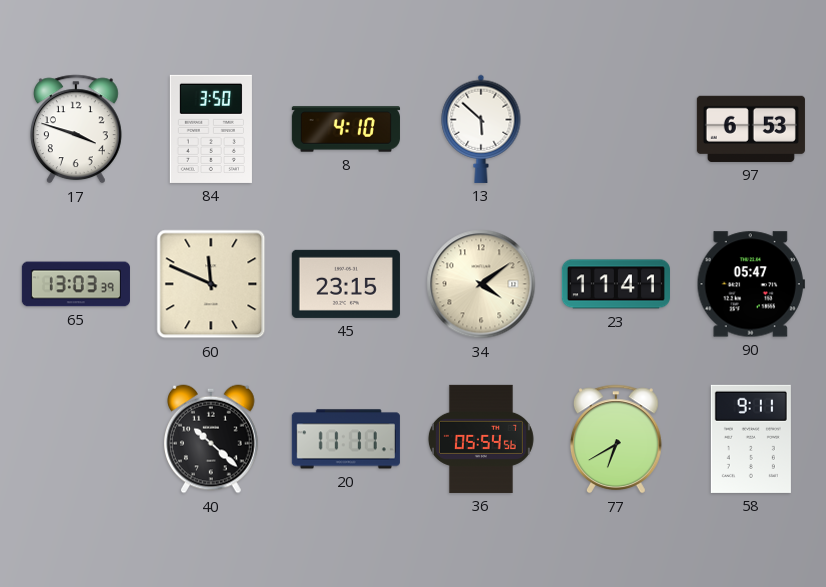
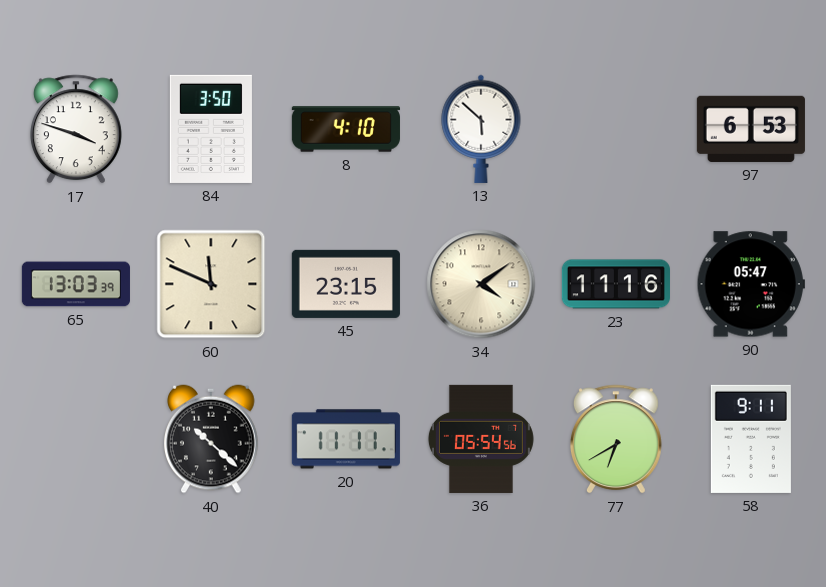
23: 11:41 -> 11:16
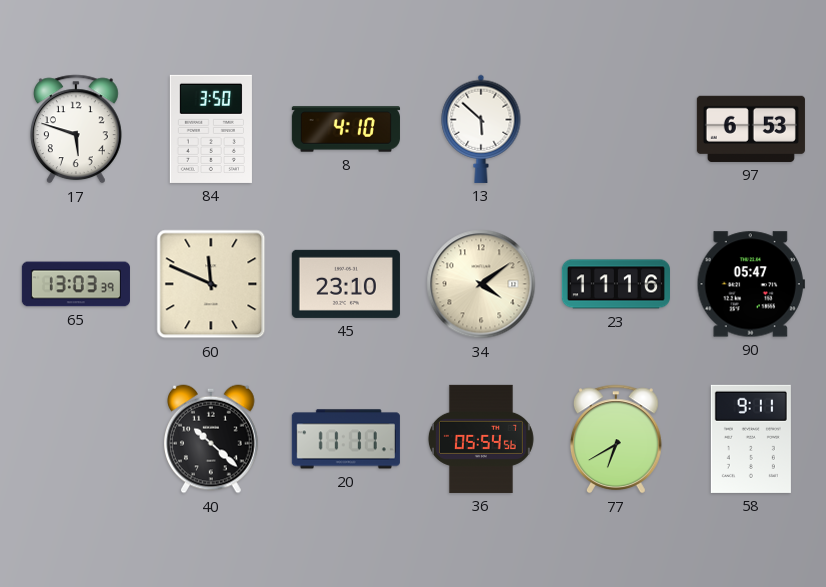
17: 3:48 -> 5:48
45: 23:15 -> 23:10
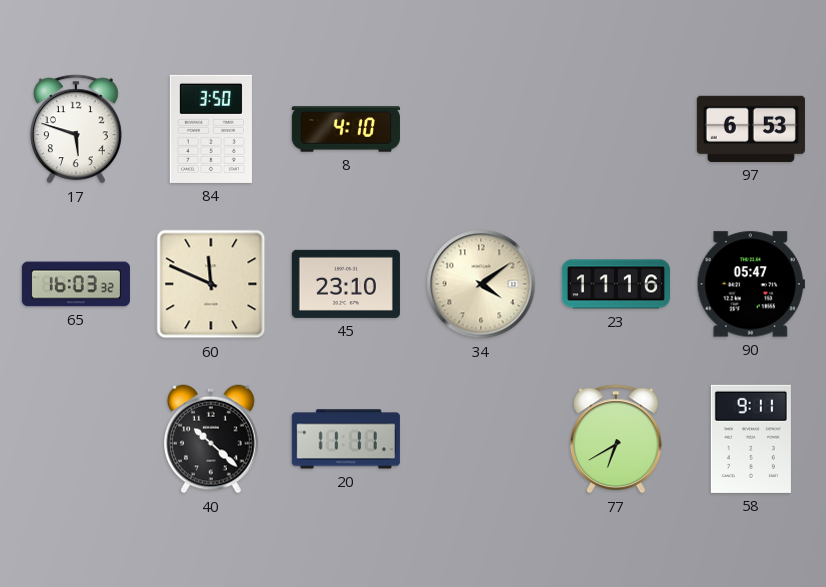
13: 5:52 -> none
65: 13:03 -> 16:03
36: 05:54 -> none
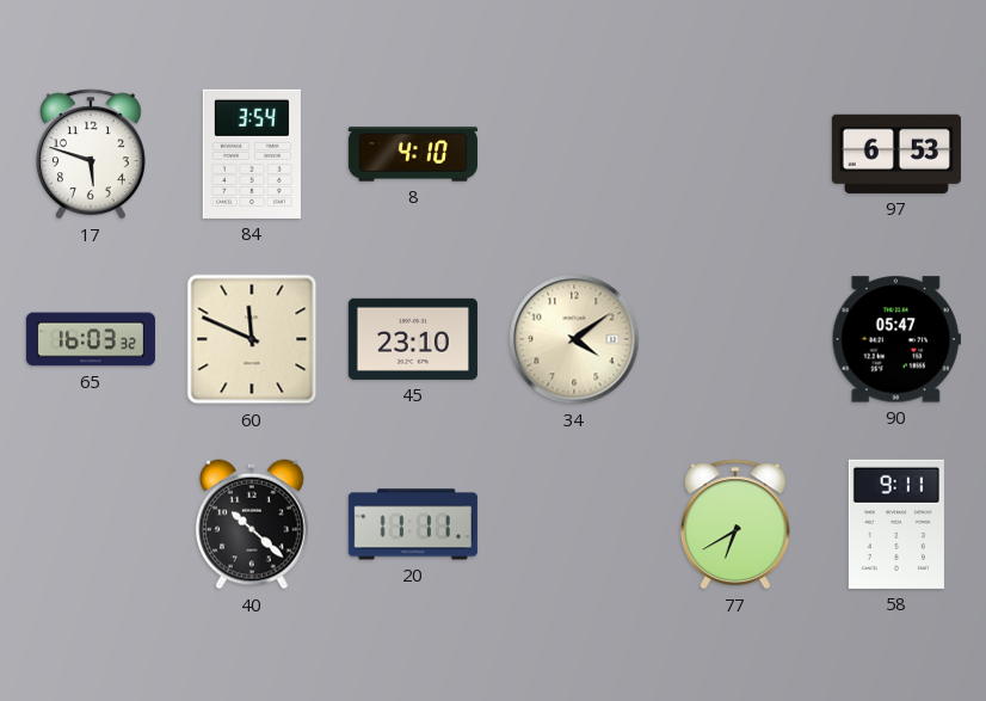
84: 3:50 -> 3:54
23: 11:16 -> none
